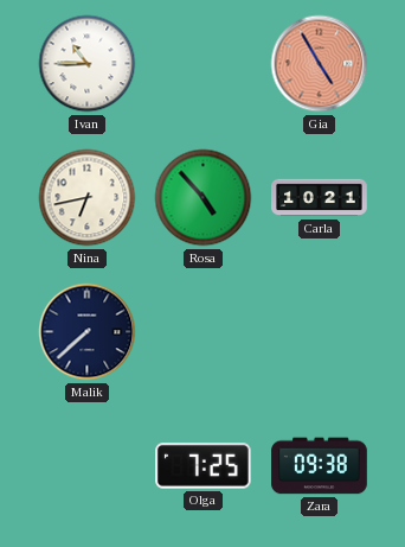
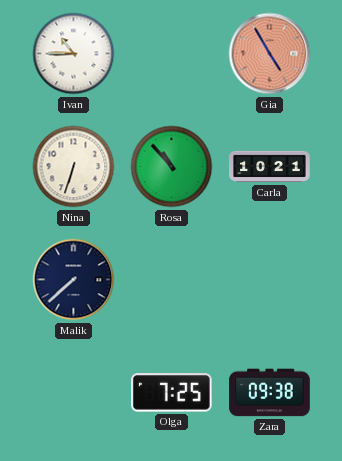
Nina: 6:43 -> 6:33
Rosa: 4:53 -> 10:53
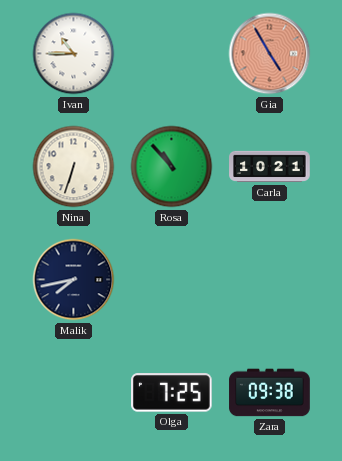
Malik: 7:38 -> 7:43
